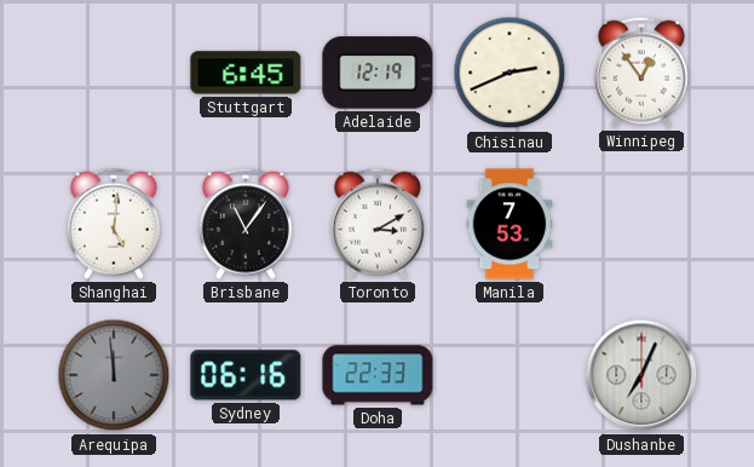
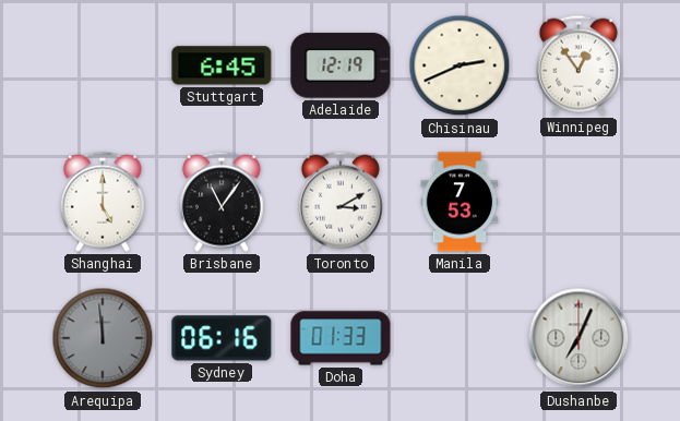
Shanghai: 5:01 -> 5:00
Doha: 22:33 -> 01:33
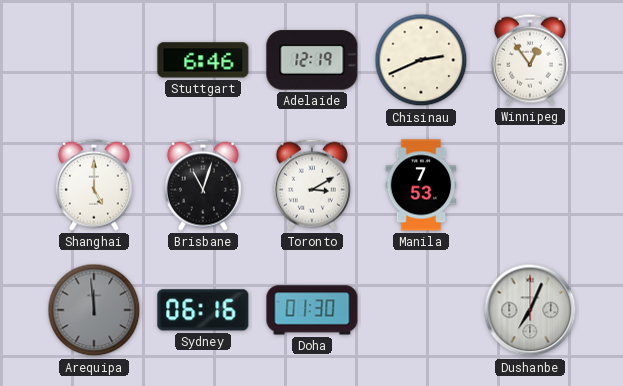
Stuttgart: 6:45 -> 6:46
Brisbane: 11:06 -> 11:03
Doha: 01:33 -> 01:30
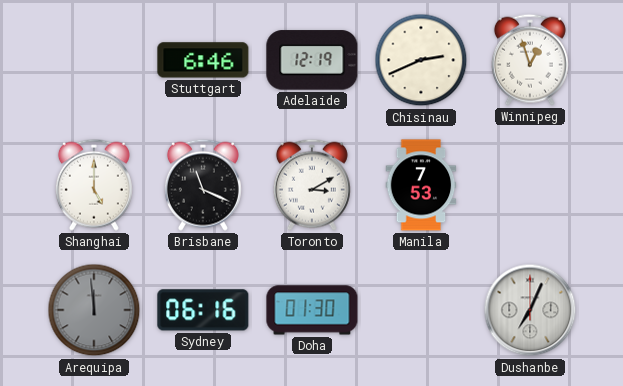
Winnipeg: 12:54 -> 12:57
Brisbane: 11:03 -> 11:19
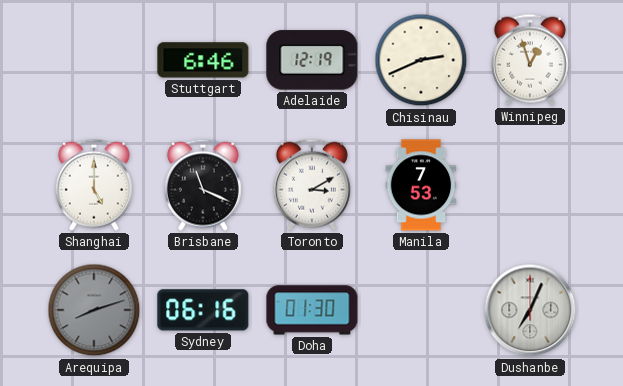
Arequipa: 11:59 -> 8:12
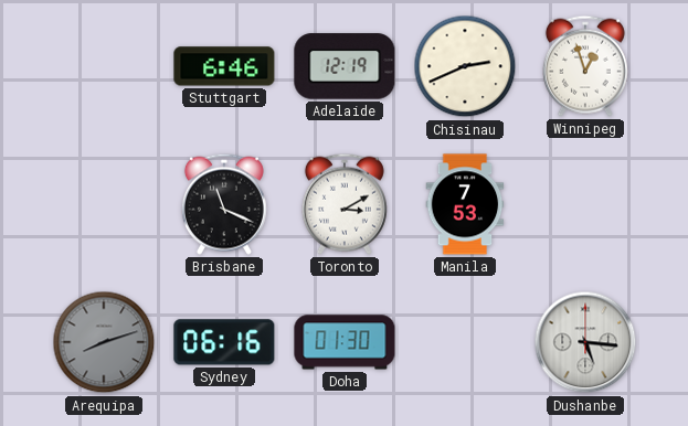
Shanghai: 5:00 -> none
Dushanbe: 7:04 -> 5:16
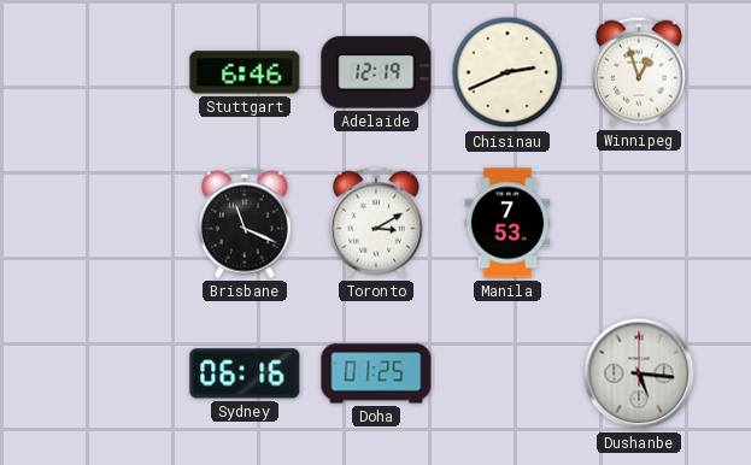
Arequipa: 8:12 -> none
Doha: 01:30 -> 01:25
